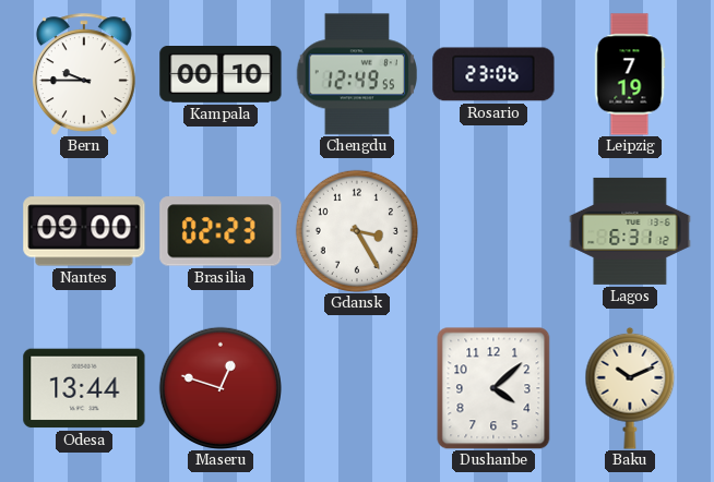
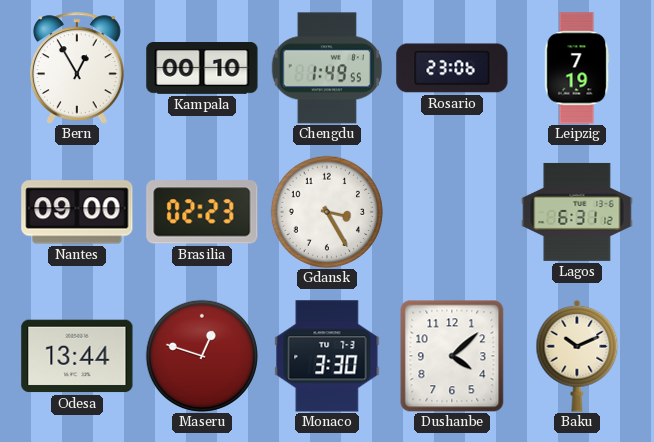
Bern: 9:45 -> 12:55
Chengdu: 12:49 -> 1:49
Monaco: none -> 3:30
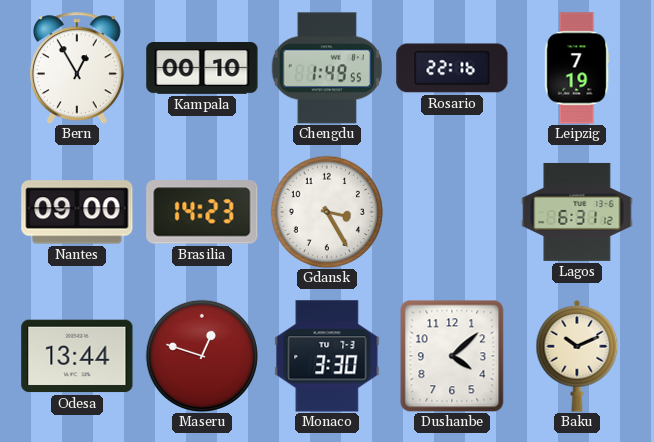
Rosario: 23:06 -> 22:16
Brasilia: 02:23 -> 14:23
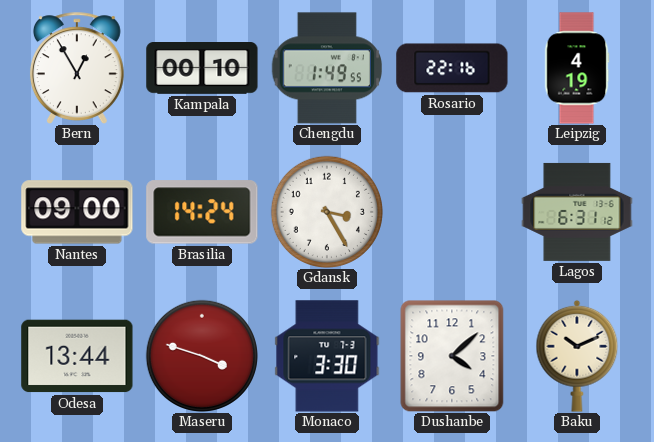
Leipzig: 7:19 -> 4:19
Brasilia: 14:23 -> 14:24
Maseru: 12:48 -> 3:48
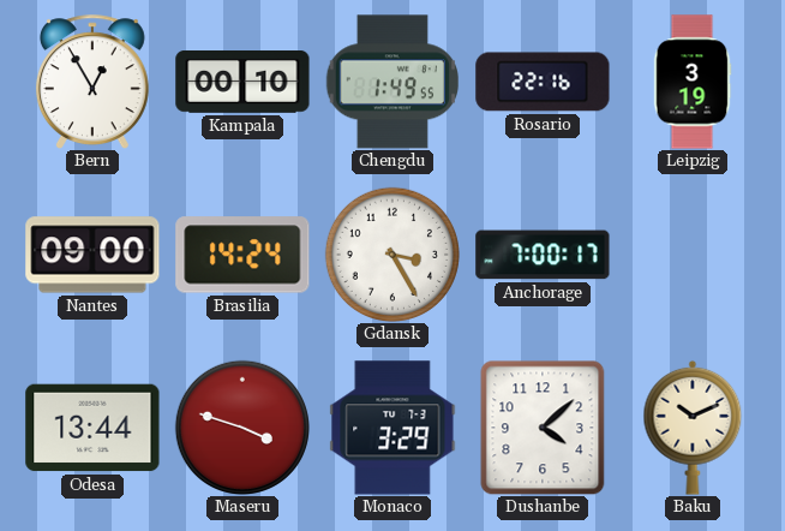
Leipzig: 4:19 -> 3:19
Anchorage: none -> 7:00
Lagos: 6:31 -> none
Monaco: 3:30 -> 3:29
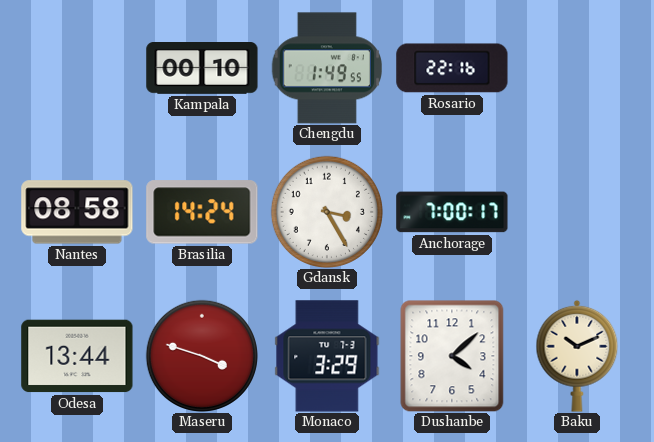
Bern: 12:55 -> none
Leipzig: 3:19 -> none
Nantes: 09:00 -> 08:58
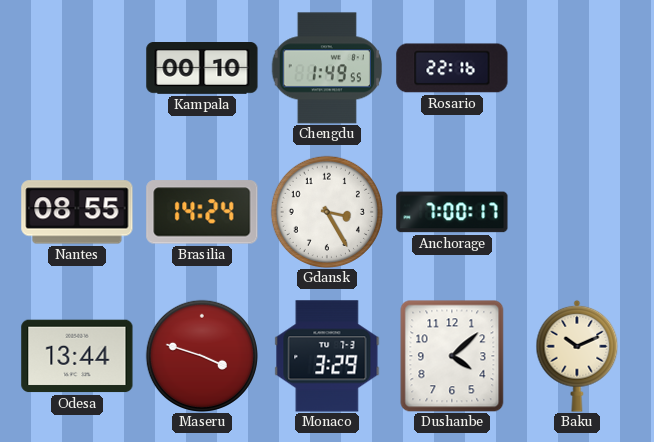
Nantes: 08:58 -> 08:55
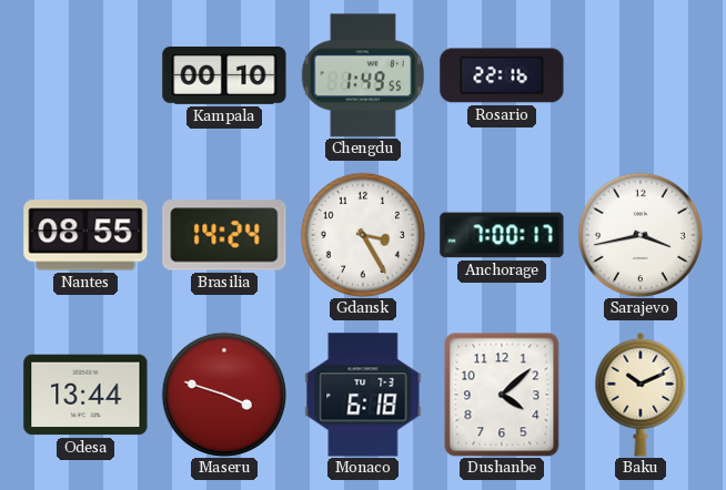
Sarajevo: none -> 3:43
Monaco: 3:29 -> 6:18
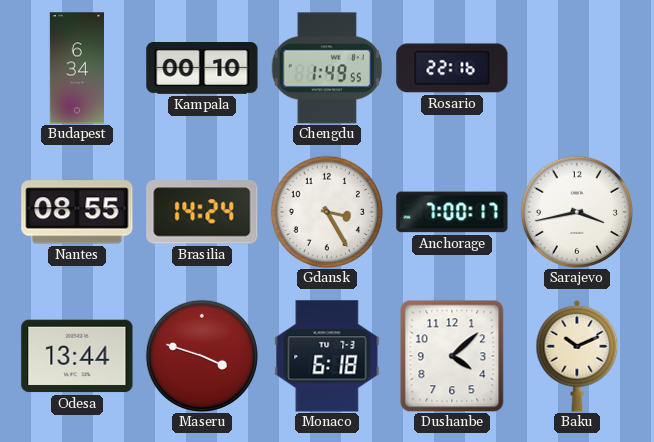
Budapest: none -> 6:34
